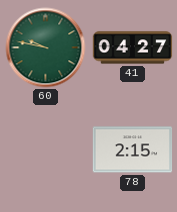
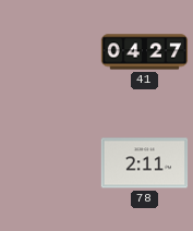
60: 9:47 -> none
78: 2:15 -> 2:11
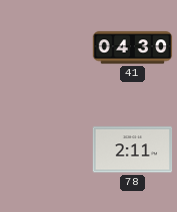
41: 04:27 -> 04:30
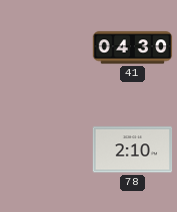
78: 2:11 -> 2:10
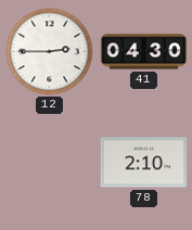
12: none -> 2:45
